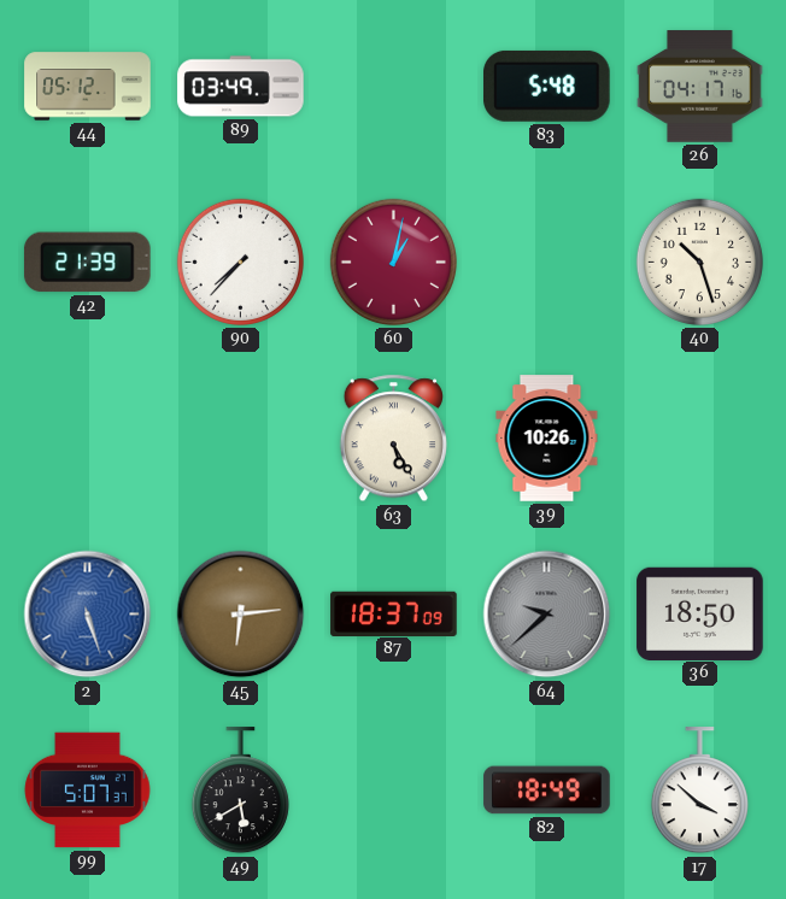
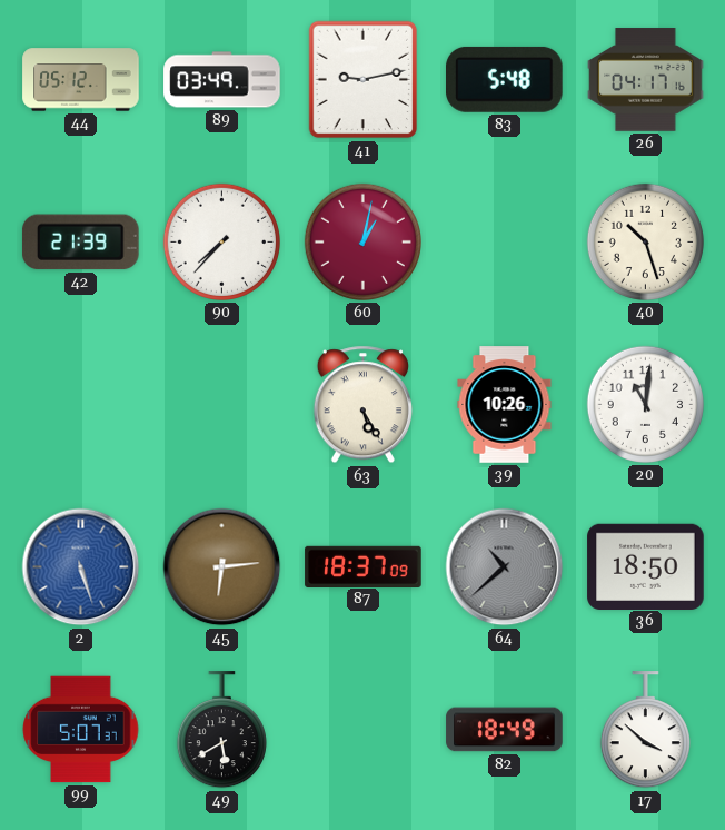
41: none -> 9:13
20: none -> 11:01
64: 9:38 -> 10:38
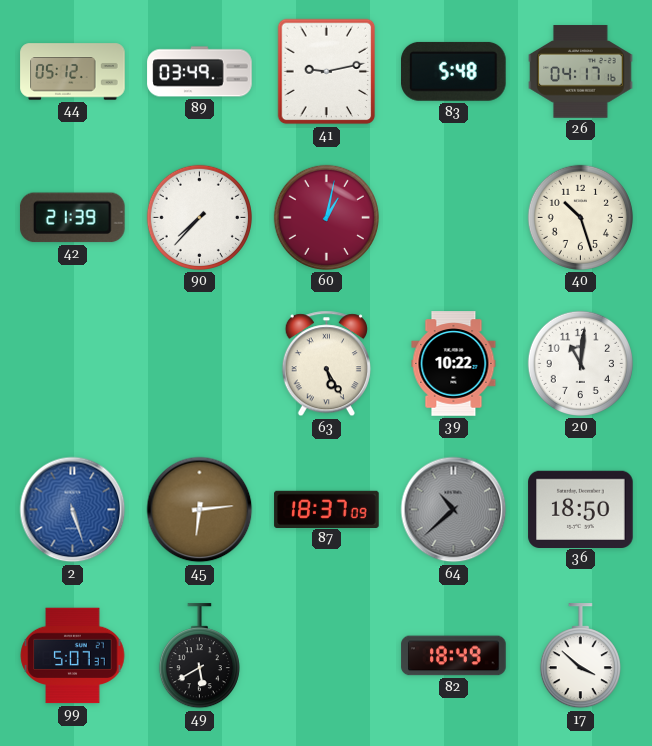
39: 10:26 -> 10:22
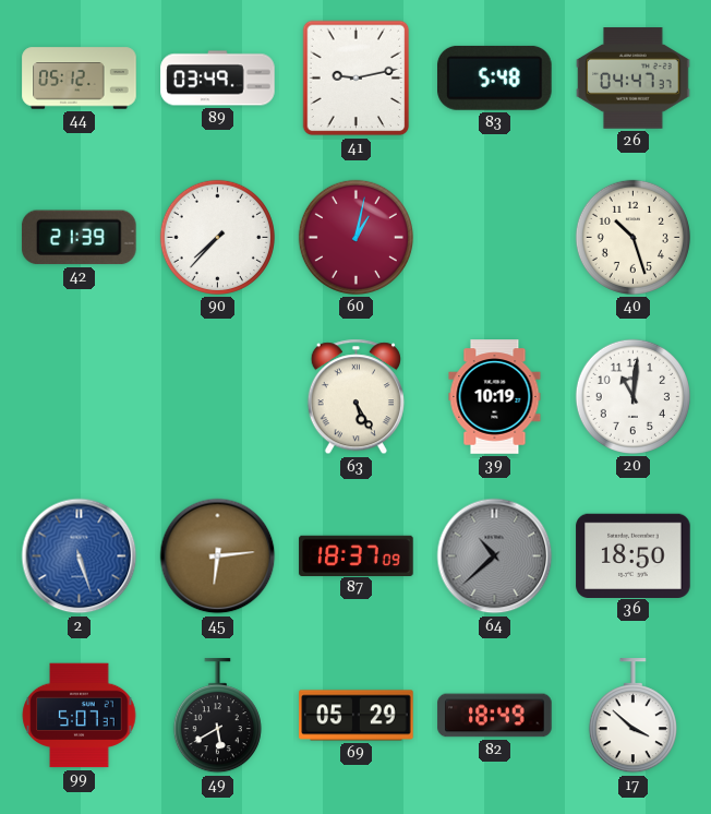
26: 04:17 -> 04:47
39: 10:22 -> 10:19
69: none -> 05:29
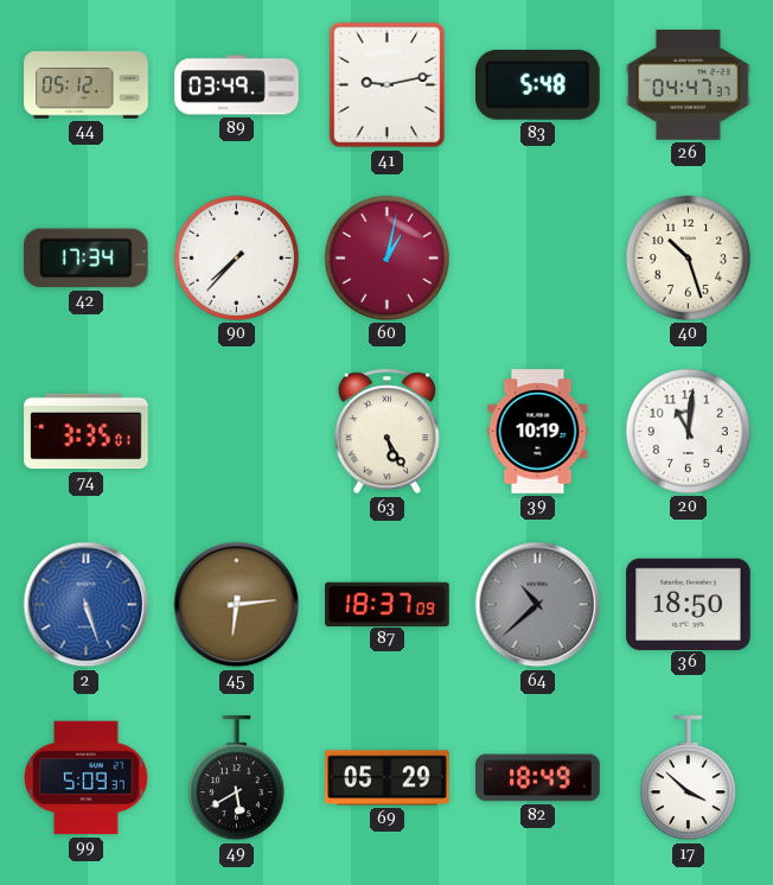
42: 21:39 -> 17:34
74: none -> 3:35
99: 5:07 -> 5:09
